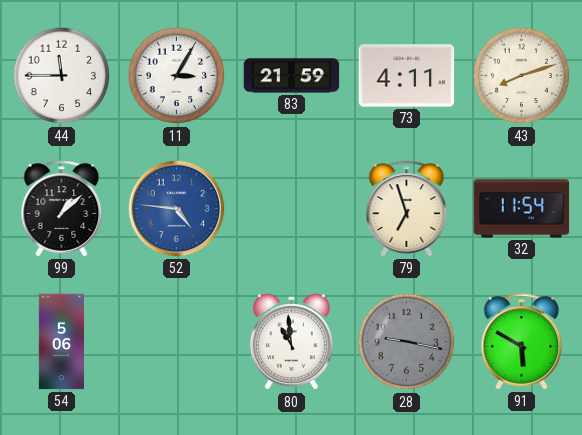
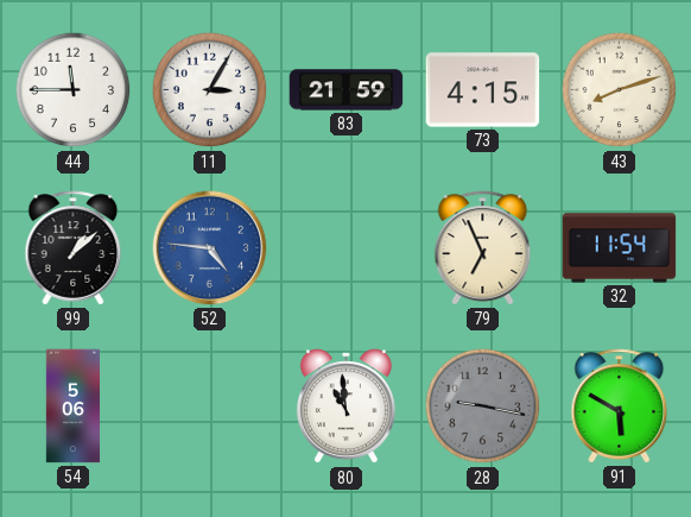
73: 4:11 -> 4:15
79: 6:57 -> 6:56
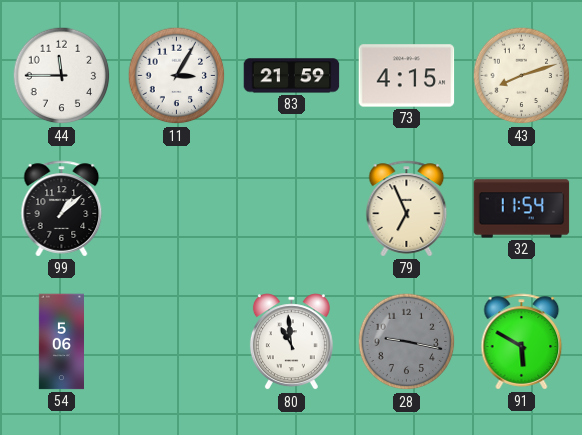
52: 4:46 -> none
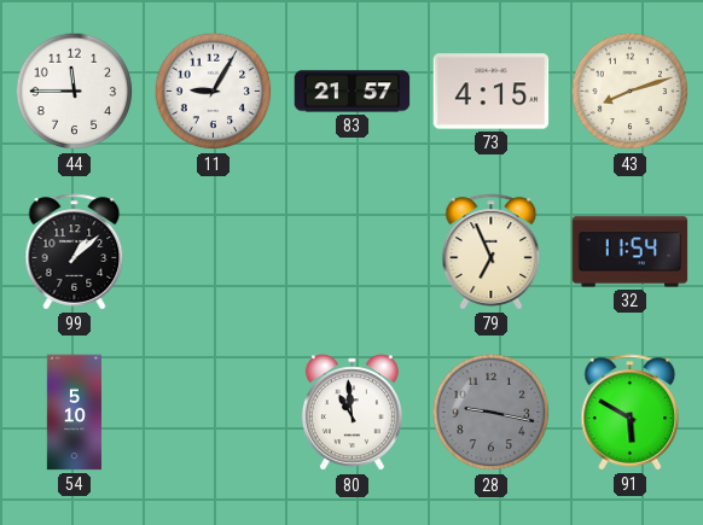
11: 3:05 -> 9:05
83: 21:59 -> 21:57
54: 5:06 -> 5:10
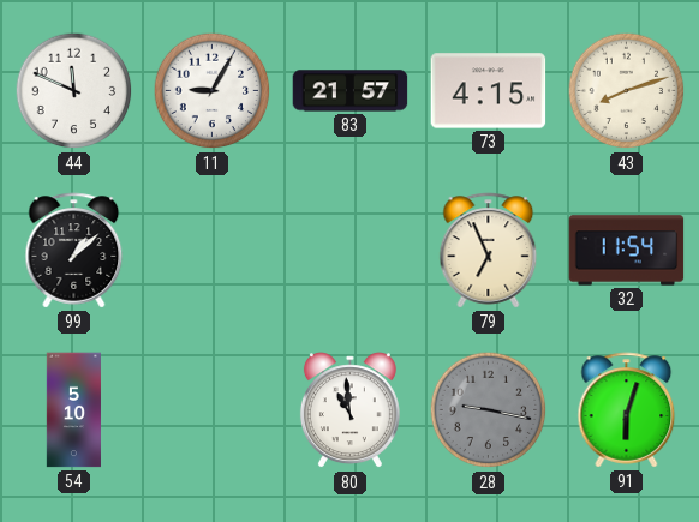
44: 11:45 -> 11:49
91: 5:50 -> 6:03
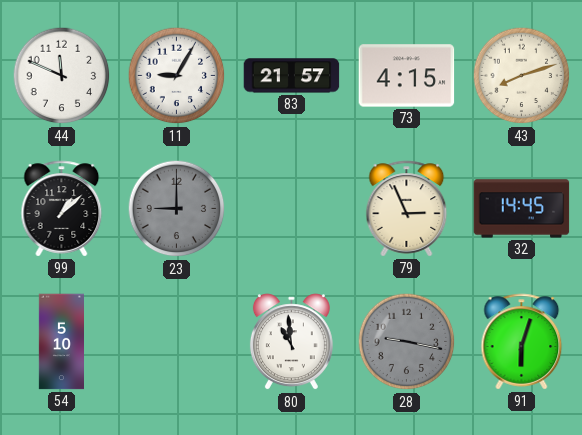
23: none -> 9:00
79: 6:56 -> 2:56
32: 11:54 -> 14:45
